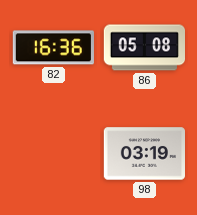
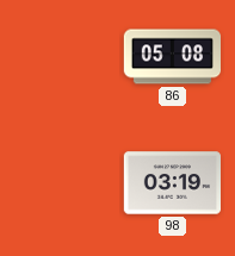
82: 16:36 -> none
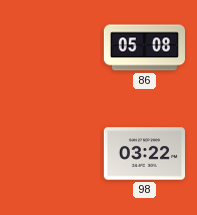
98: 03:19 -> 03:22
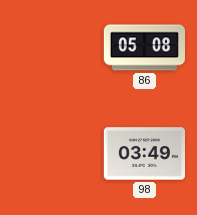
98: 03:22 -> 03:49
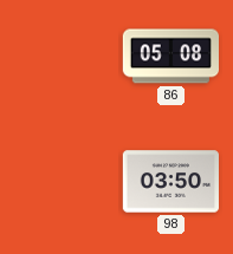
98: 03:49 -> 03:50
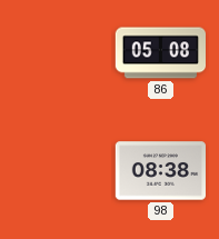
98: 03:50 -> 08:38
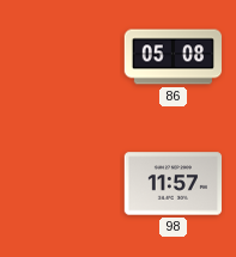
98: 08:38 -> 11:57
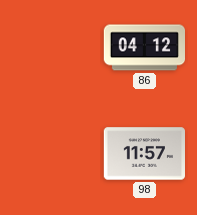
86: 05:08 -> 04:12
